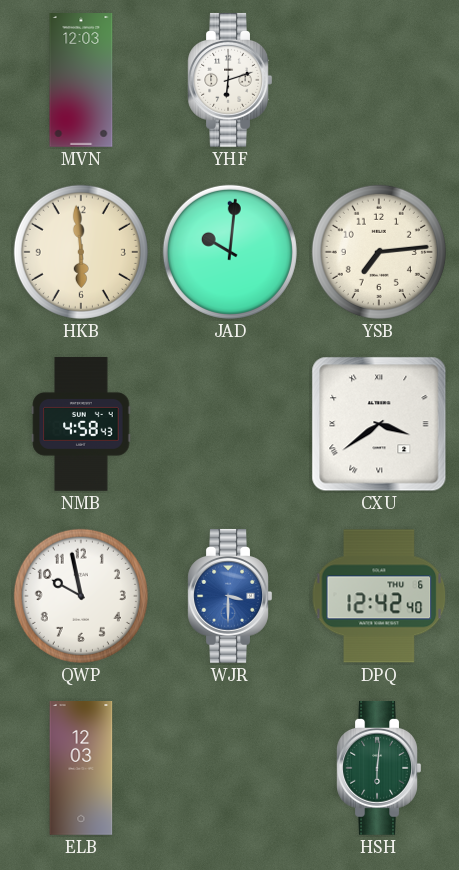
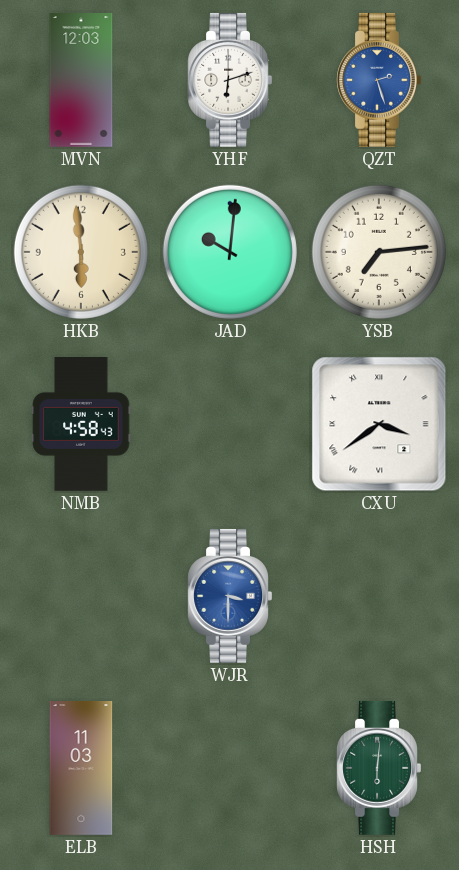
QZT: none -> 2:27
QWP: 9:58 -> none
DPQ: 12:42 -> none
ELB: 12:03 -> 11:03
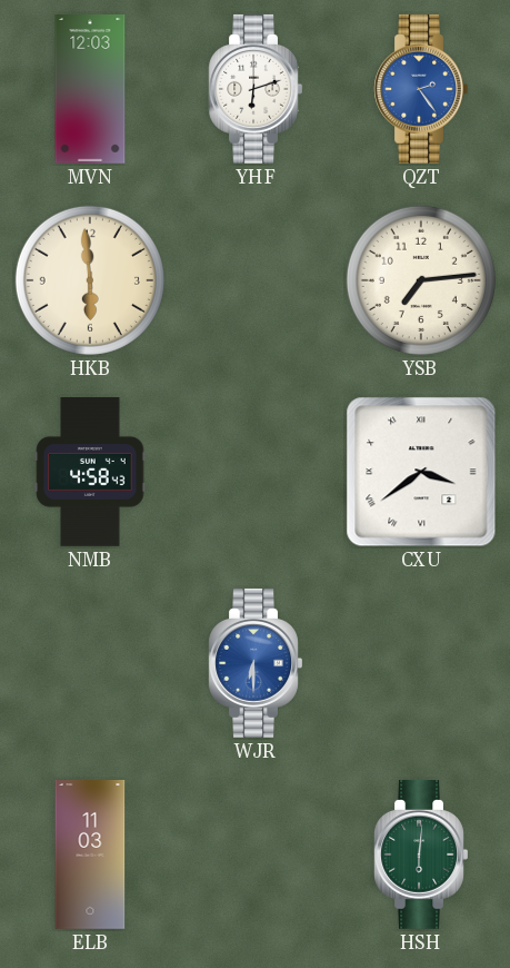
QZT: 2:27 -> 2:24
JAD: 10:01 -> none
WJR: 3:30 -> 6:30
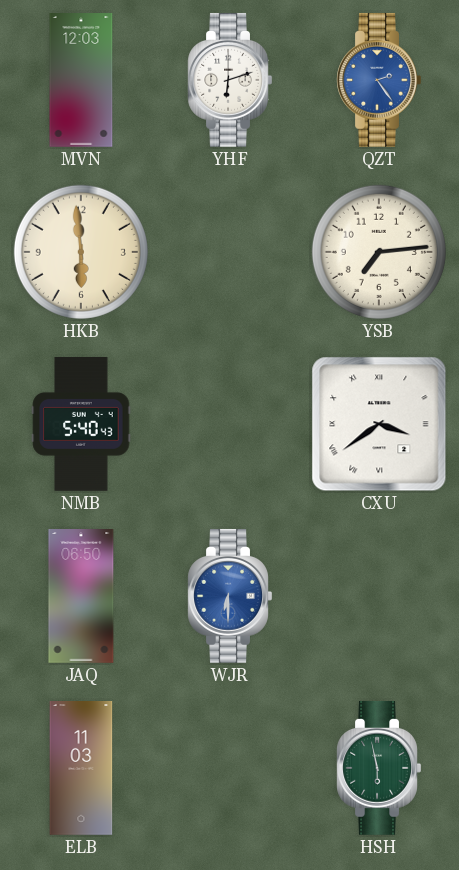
NMB: 4:58 -> 5:40
JAQ: none -> 06:50
HSH: 6:01 -> 5:58
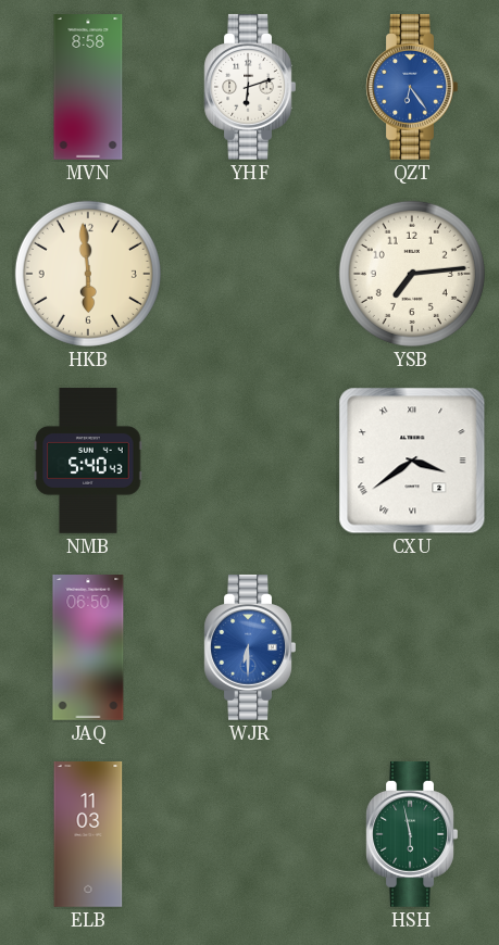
MVN: 12:03 -> 8:58
QZT: 2:24 -> 6:24
